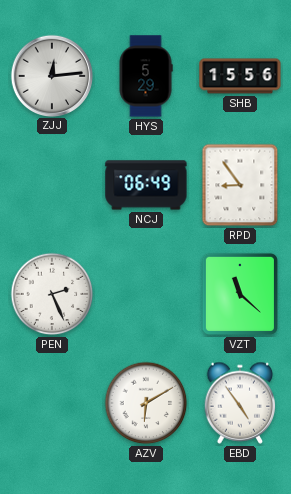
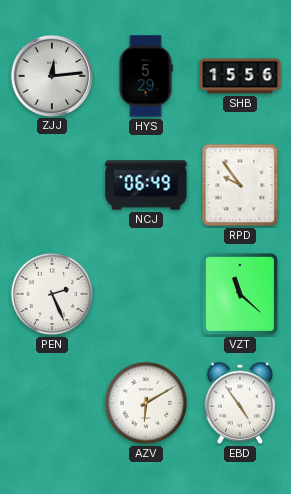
RPD: 8:54 -> 9:54
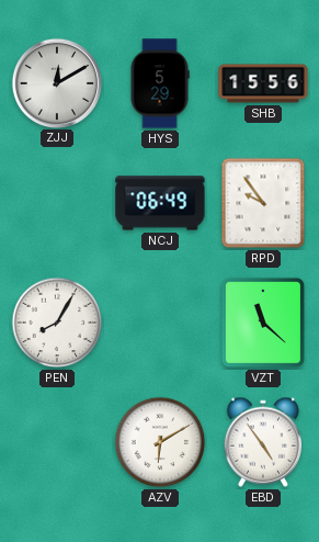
ZJJ: 12:14 -> 12:10
PEN: 2:26 -> 8:05
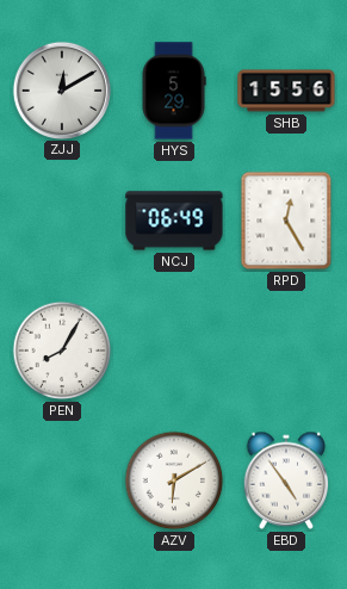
RPD: 9:54 -> 12:25
VZT: 11:22 -> none
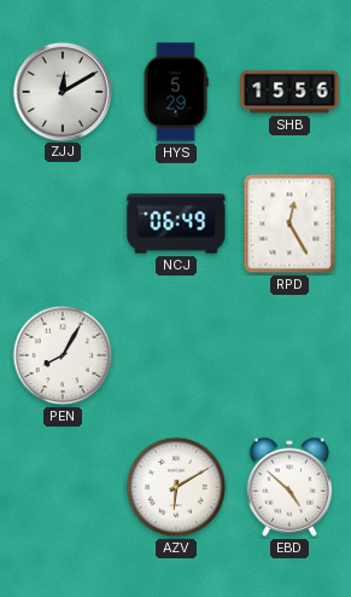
EBD: 4:54 -> 4:52
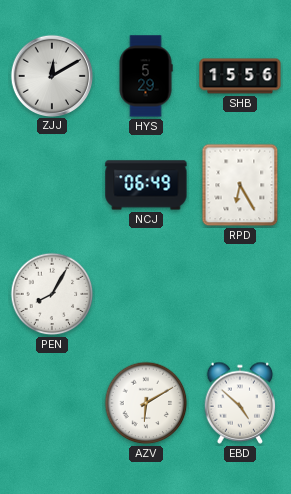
RPD: 12:25 -> 6:25
